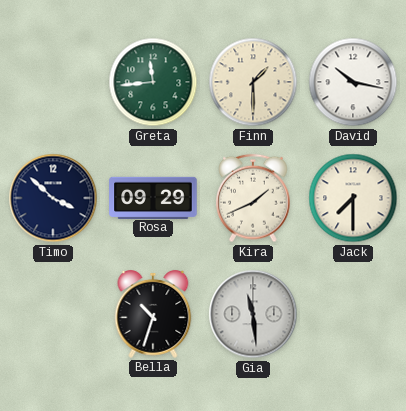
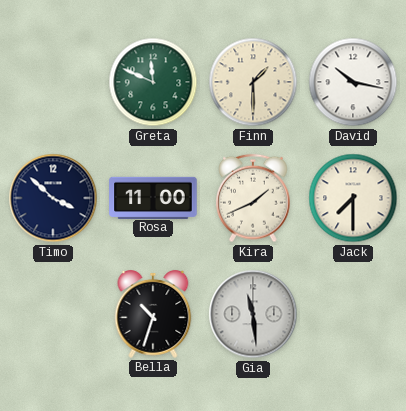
Greta: 11:44 -> 11:49
Rosa: 09:29 -> 11:00
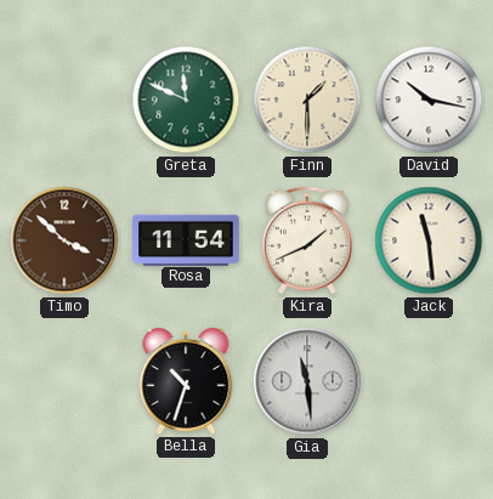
Timo dial: navy -> brown
Rosa: 11:00 -> 11:54
Jack: 7:30 -> 11:29
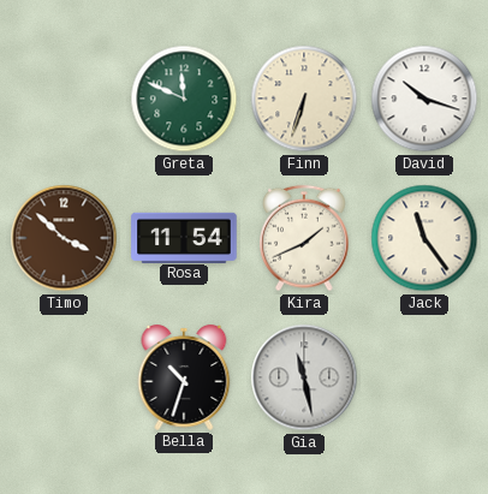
Finn: 1:30 -> 6:33
David: 10:17 -> 10:18
Jack: 11:29 -> 11:24
Gia: 11:29 -> 11:28
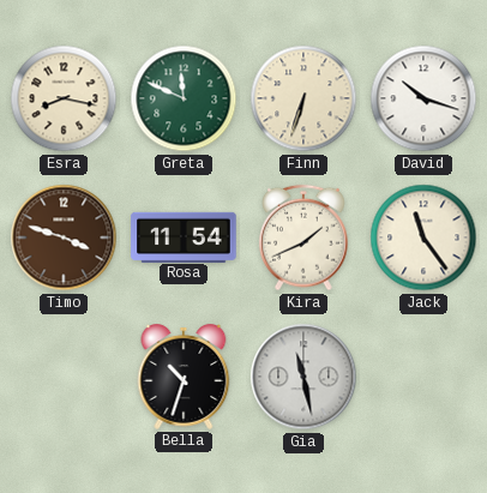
Esra: none -> 8:17
Timo: 3:52 -> 3:48
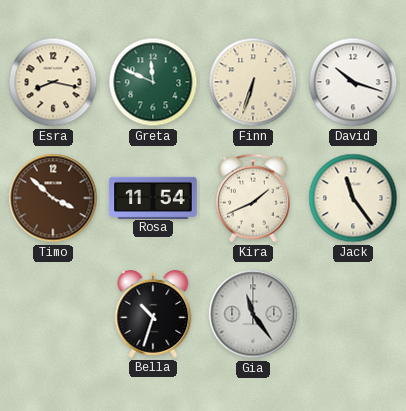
Timo: 3:48 -> 3:52
Gia: 11:28 -> 11:24
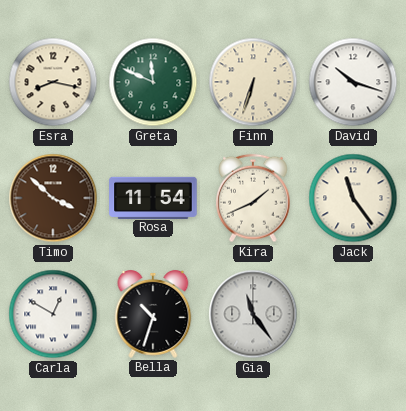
Carla: none -> 12:50
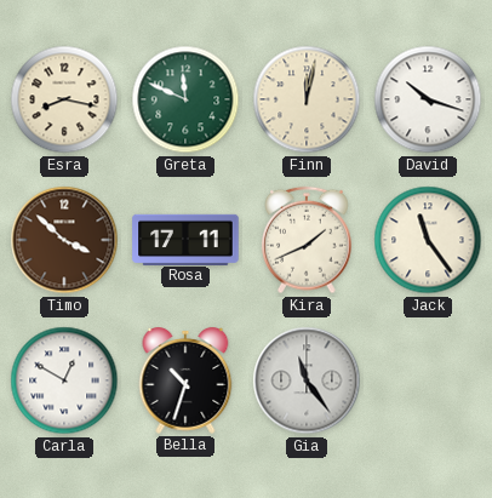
Finn: 6:33 -> 12:02
Rosa: 11:54 -> 17:11
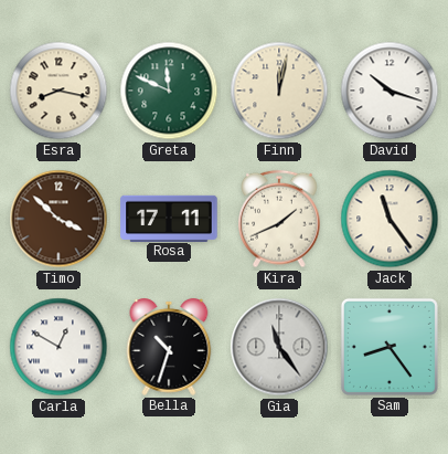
Sam: none -> 8:24
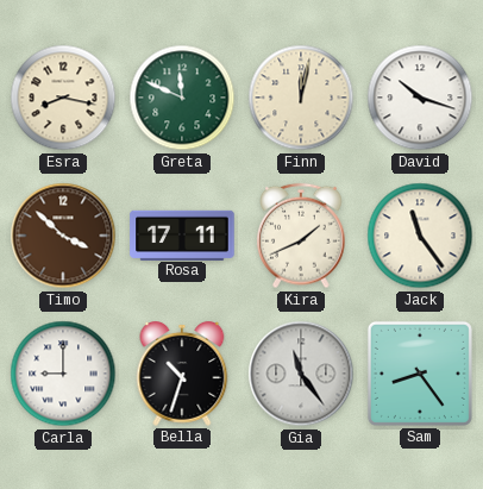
Carla: 12:50 -> 9:00
